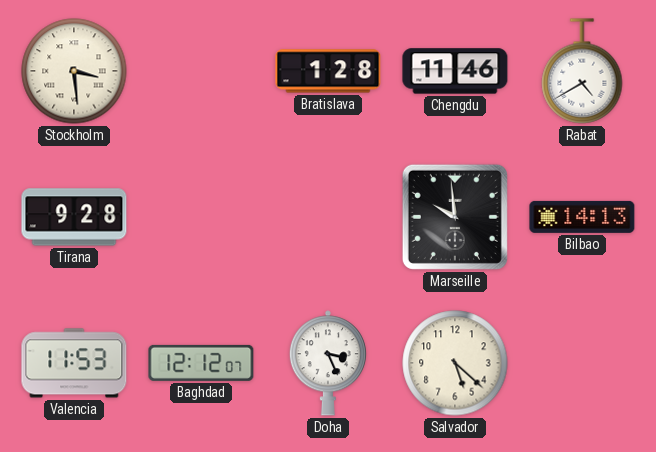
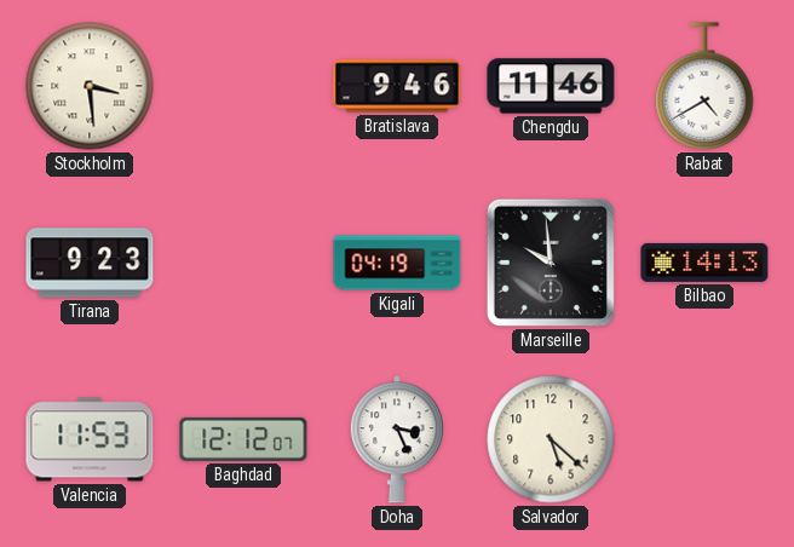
Bratislava: 1:28 -> 9:46
Tirana: 9:28 -> 9:23
Kigali: none -> 04:19
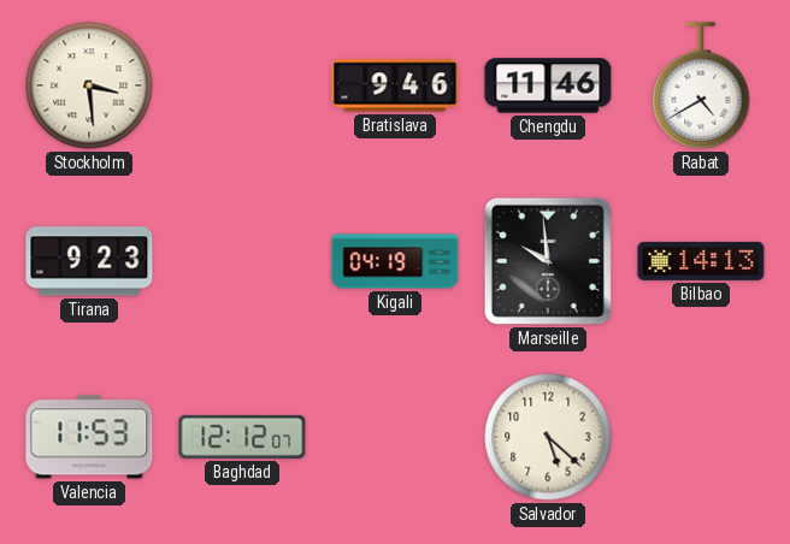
Doha: 3:26 -> none
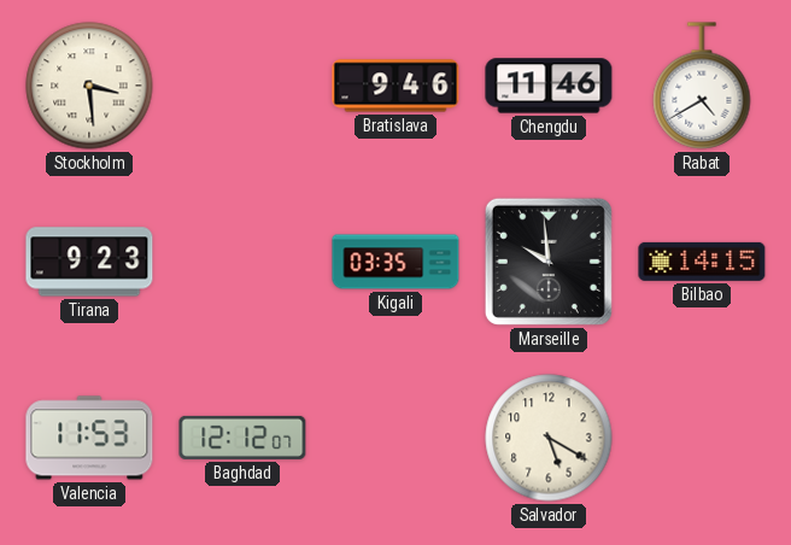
Kigali: 04:19 -> 03:35
Bilbao: 14:13 -> 14:15
Salvador: 5:22 -> 5:20
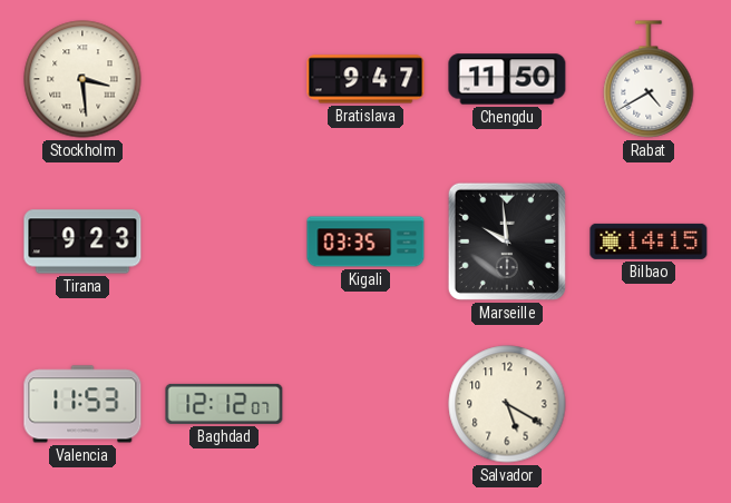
Bratislava: 9:46 -> 9:47
Chengdu: 11:46 -> 11:50
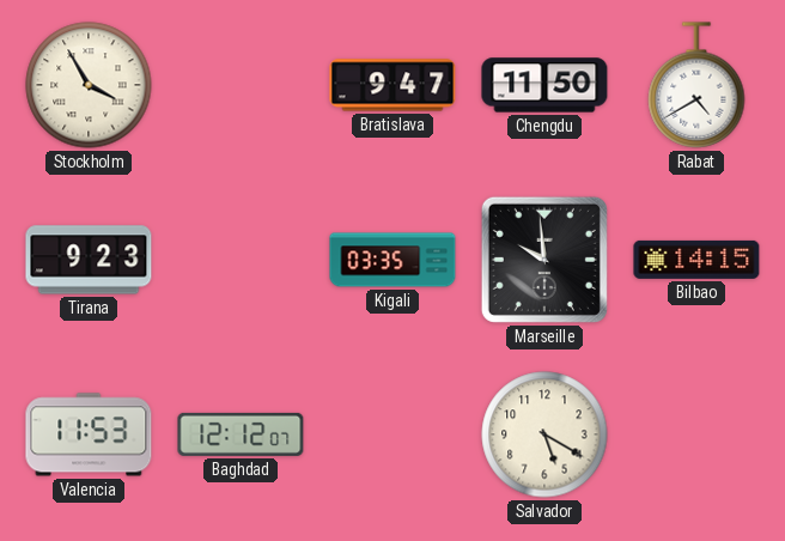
Stockholm: 3:29 -> 3:55
